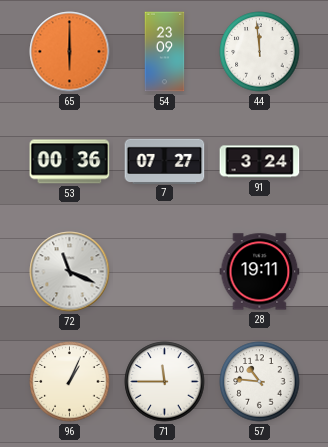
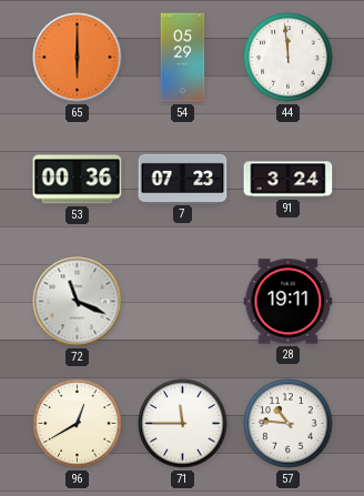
54: 23:09 -> 05:29
7: 07:27 -> 07:23
96: 1:04 -> 12:40
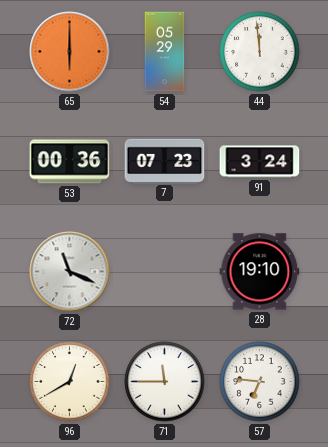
28: 19:11 -> 19:10
57: 10:46 -> 6:46
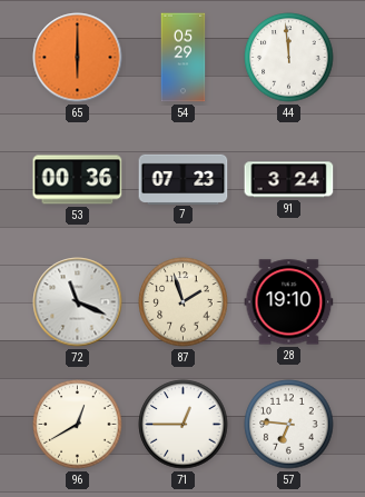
87: none -> 1:57
71: 11:45 -> 12:45
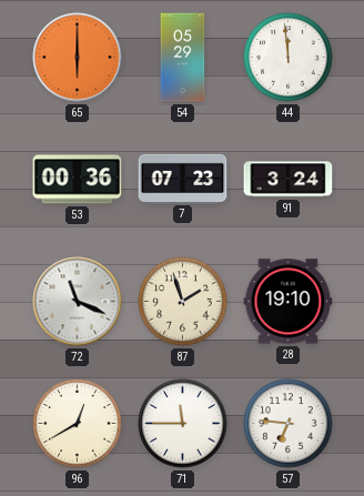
71: 12:45 -> 11:45
